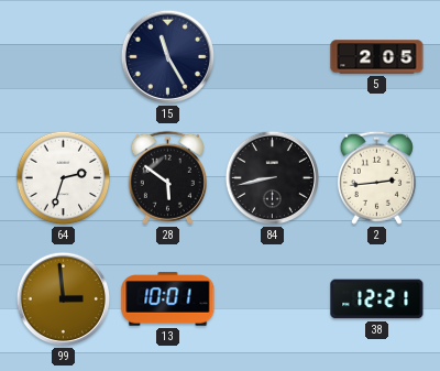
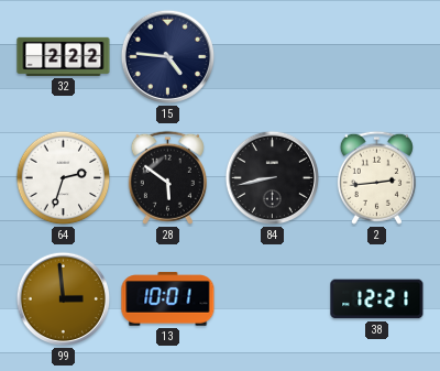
32: none -> 2:22
15: 11:25 -> 4:46
5: 2:05 -> none
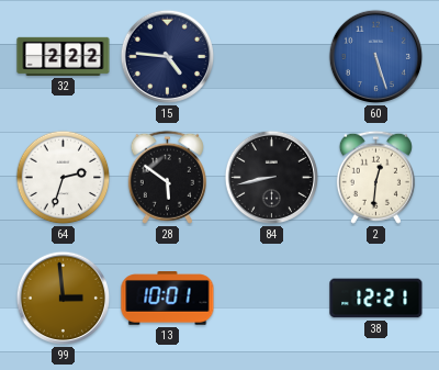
60: none -> 5:27
2: 2:44 -> 12:31
